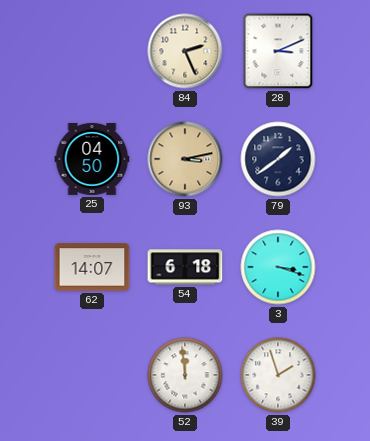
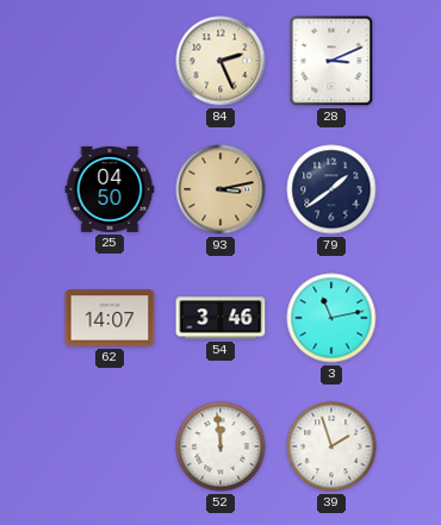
54: 6:18 -> 3:46
3: 3:18 -> 11:13
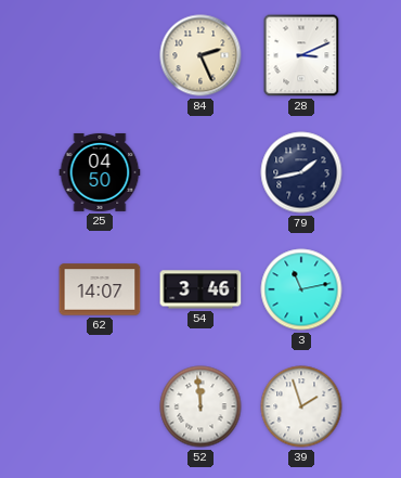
93: 3:13 -> none
79: 1:39 -> 1:43
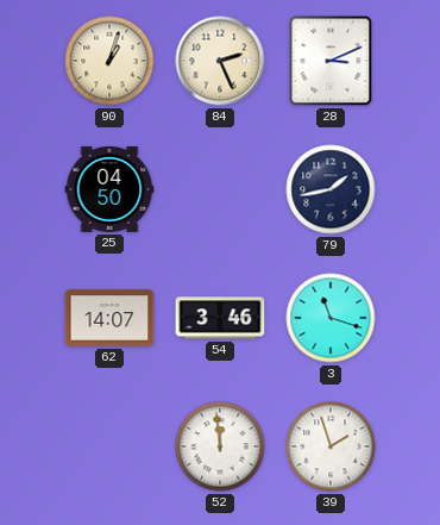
90: none -> 1:03
3: 11:13 -> 11:18
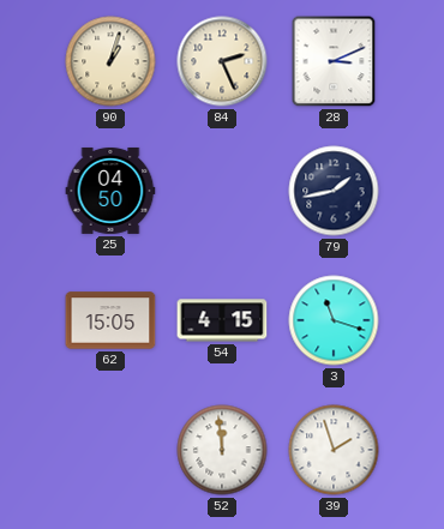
62: 14:07 -> 15:05
54: 3:46 -> 4:15
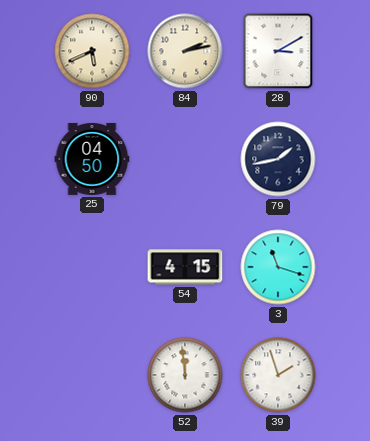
90: 1:03 -> 5:41
84: 2:26 -> 2:13
28: 3:11 -> 3:10
62: 15:05 -> none
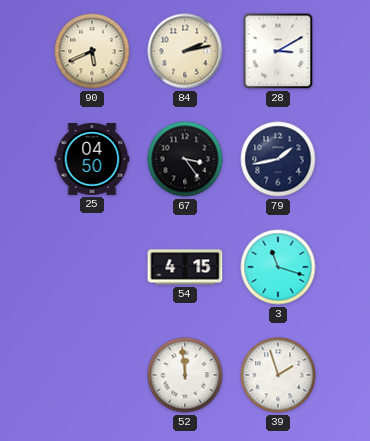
67: none -> 3:24
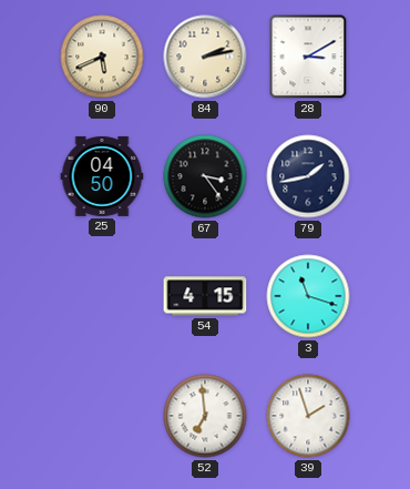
52: 11:59 -> 6:59
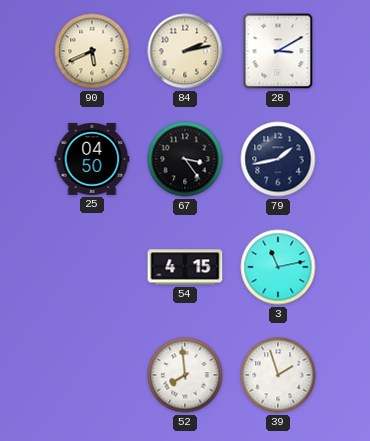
3: 11:18 -> 11:13
52: 6:59 -> 7:59
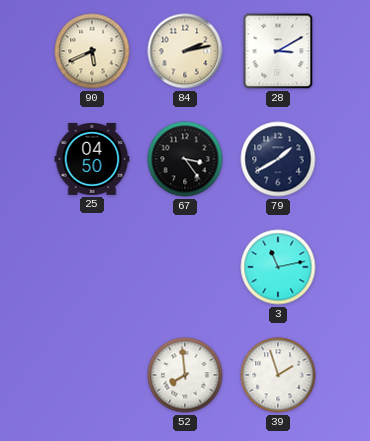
79: 1:43 -> 1:40
54: 4:15 -> none
